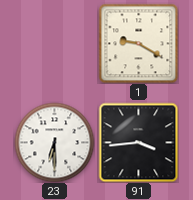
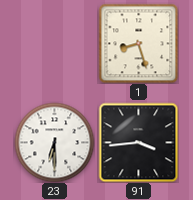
1: 9:20 -> 8:27
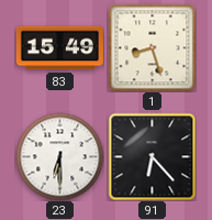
83: none -> 15:49
91: 3:44 -> 6:23
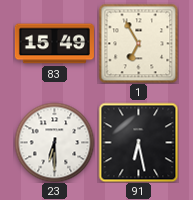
1: 8:27 -> 6:55
91: 6:23 -> 6:28
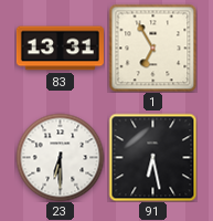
83: 15:49 -> 13:31
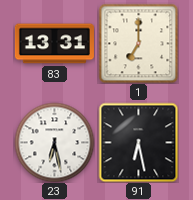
1: 6:55 -> 7:00
23: 6:30 -> 6:28
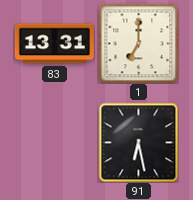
23: 6:28 -> none
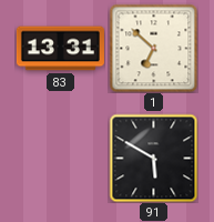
1: 7:00 -> 6:52
91: 6:28 -> 5:50
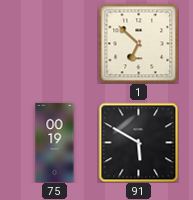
83: 13:31 -> none
75: none -> 00:19
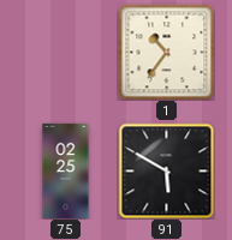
1: 6:52 -> 10:36
75: 00:19 -> 02:25
